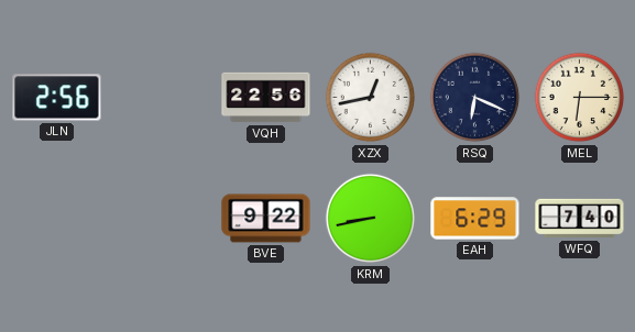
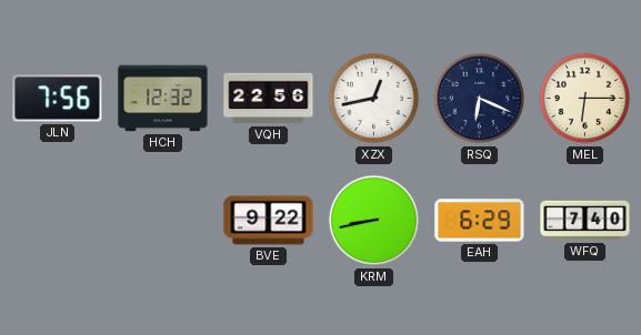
JLN: 2:56 -> 7:56
HCH: none -> 12:32
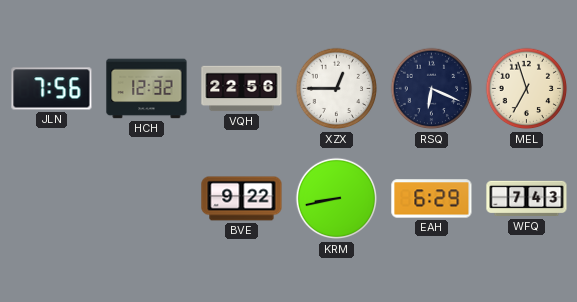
XZX: 12:43 -> 12:45
MEL: 6:15 -> 6:57
WFQ: 7:40 -> 7:43
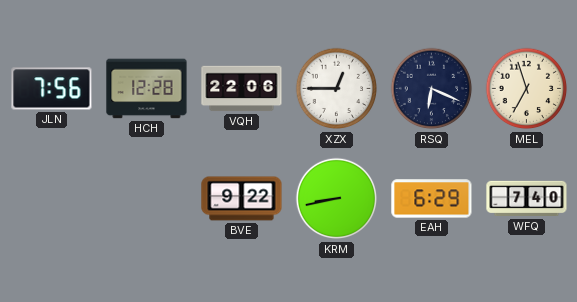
HCH: 12:32 -> 12:28
VQH: 22:56 -> 22:06
WFQ: 7:43 -> 7:40
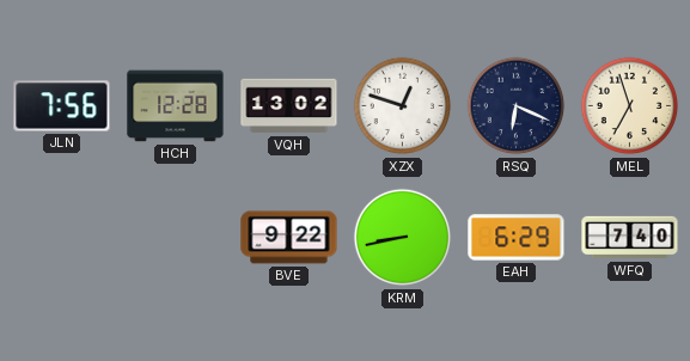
VQH: 22:06 -> 13:02
XZX: 12:45 -> 12:48
